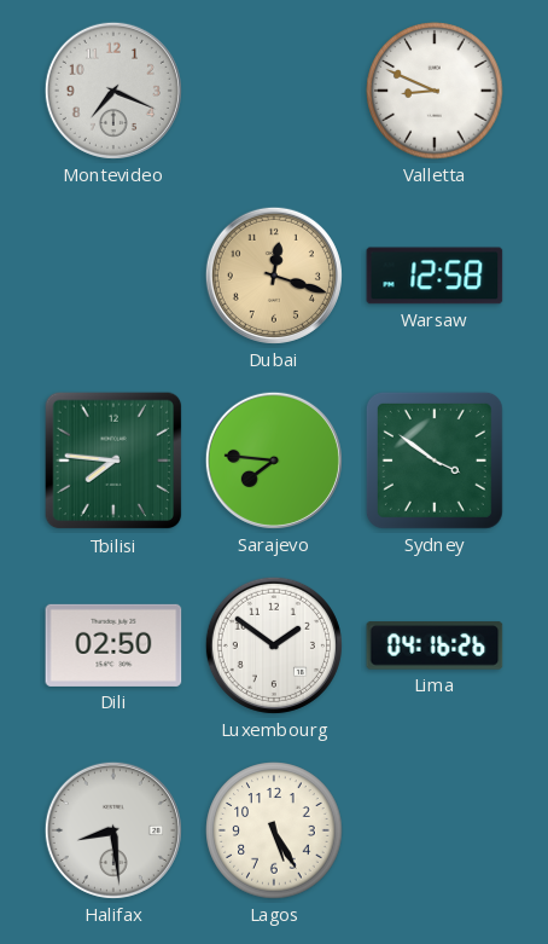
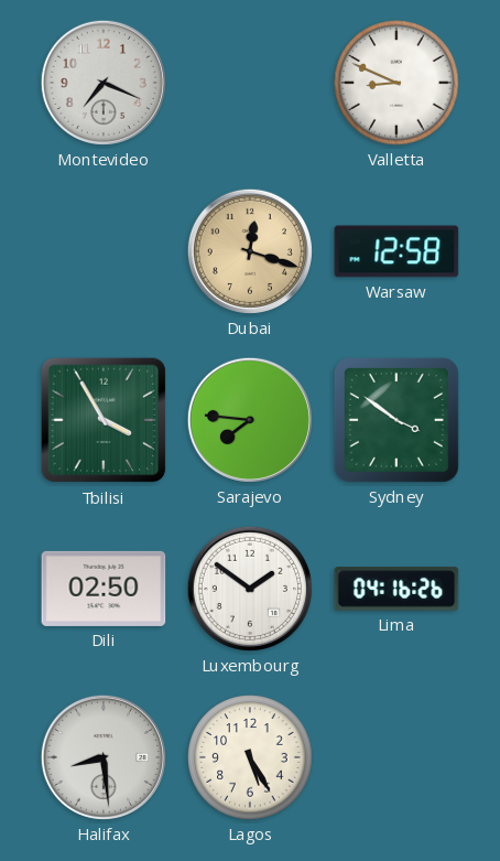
Tbilisi: 7:46 -> 3:55
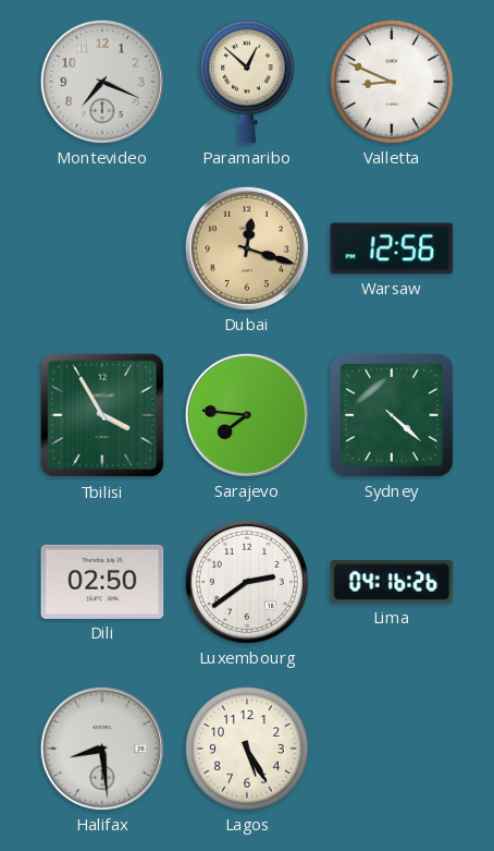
Paramaribo: none -> 12:52
Warsaw: 12:58 -> 12:56
Sydney: 3:51 -> 4:22
Luxembourg: 1:51 -> 2:39
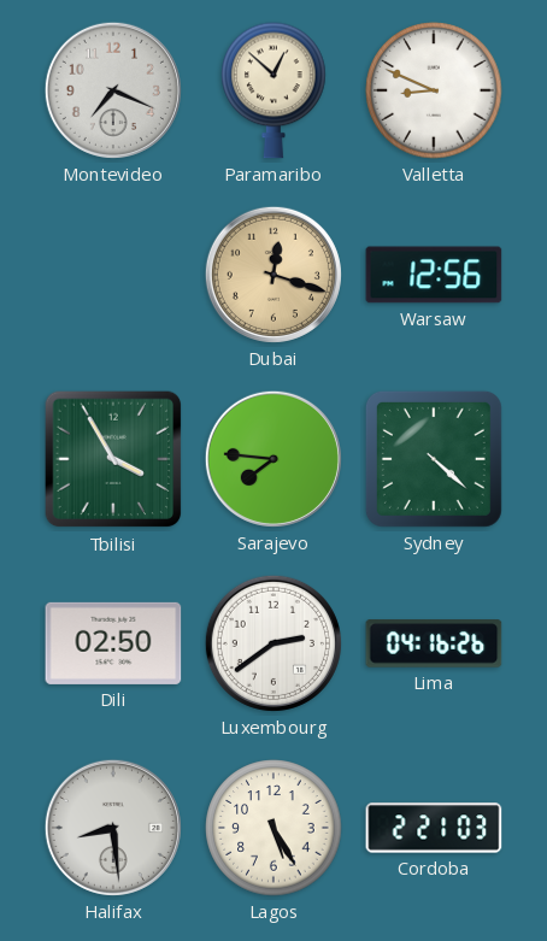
Cordoba: none -> 2:21
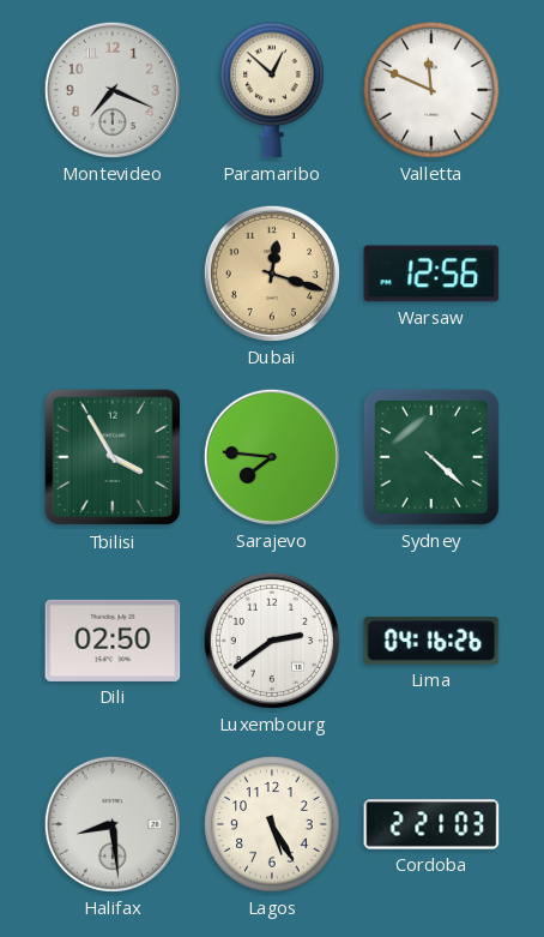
Valletta: 8:49 -> 11:49
